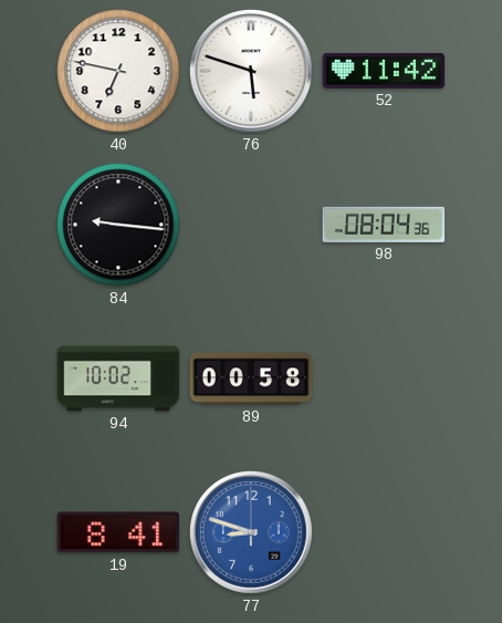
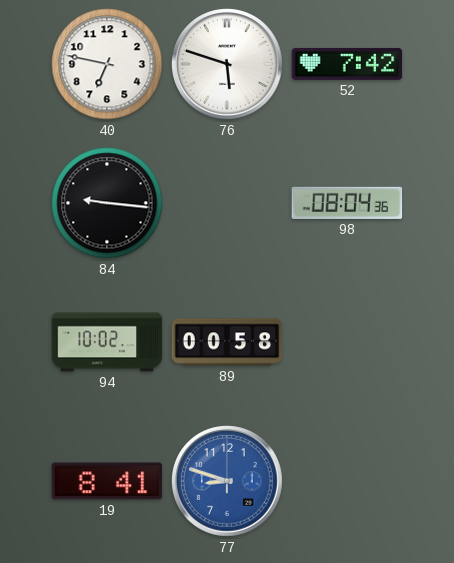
52: 11:42 -> 7:42
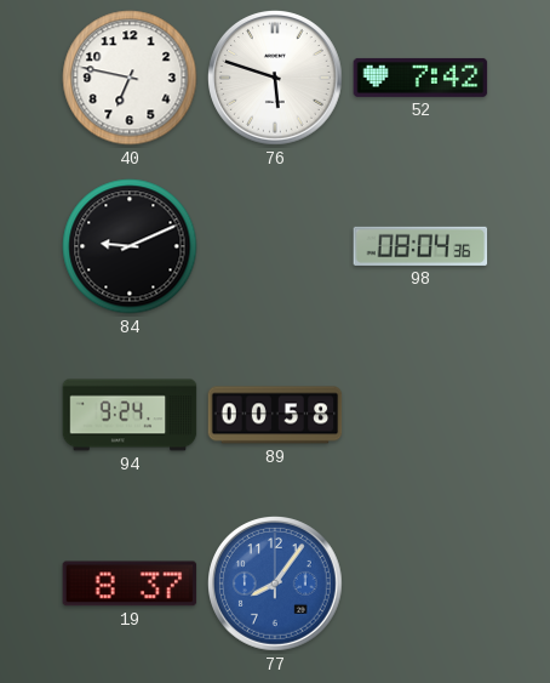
84: 9:16 -> 9:11
94: 10:02 -> 9:24
19: 8:41 -> 8:37
77: 8:48 -> 8:06
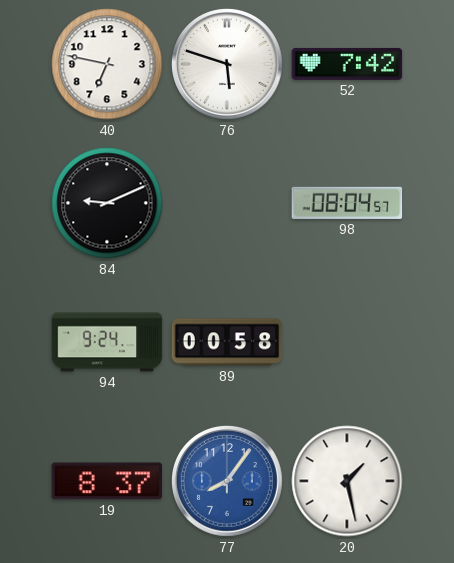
98: 08:04:36 -> 08:04:57
20: none -> 1:28
